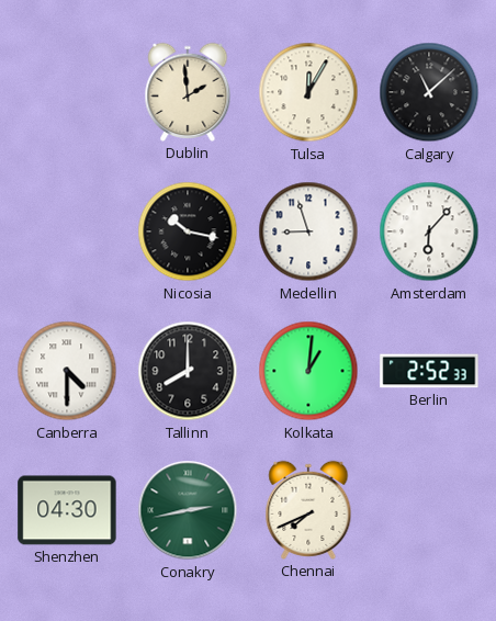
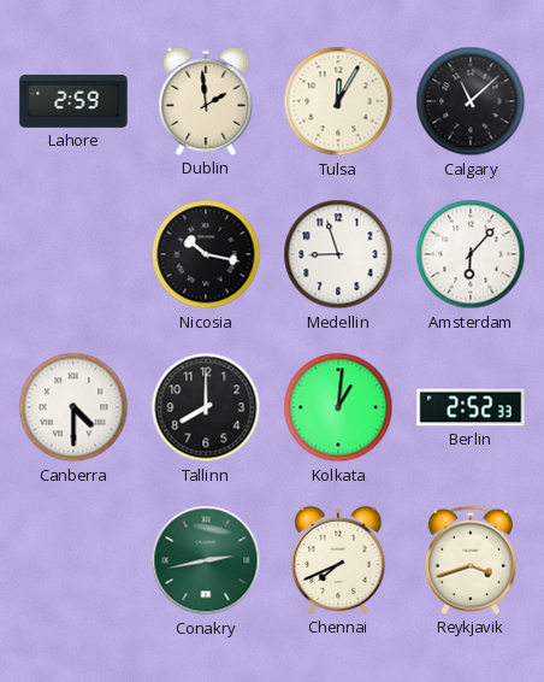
Lahore: none -> 2:59
Shenzhen: 04:30 -> none
Reykjavik: none -> 3:42
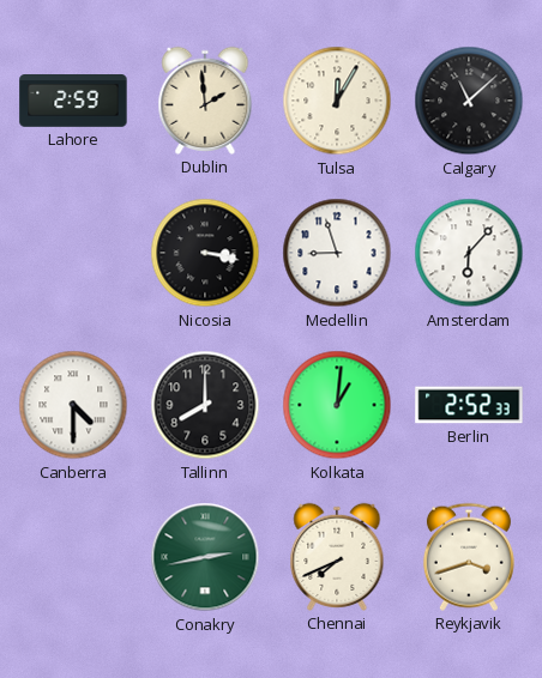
Nicosia: 10:17 -> 3:17
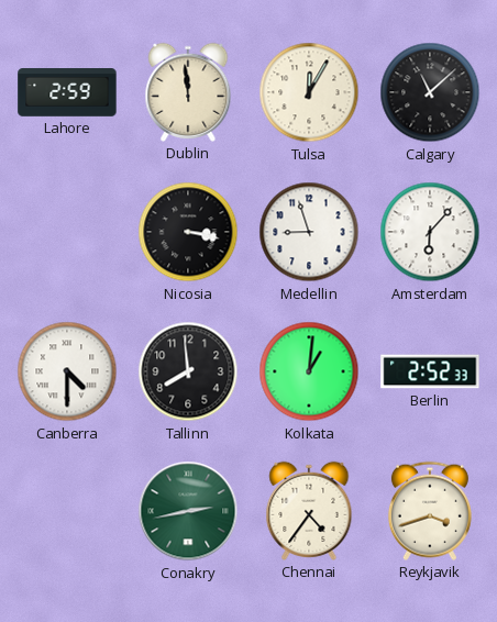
Dublin: 1:59 -> 11:59
Tallinn: 8:00 -> 7:59
Chennai: 7:41 -> 4:36
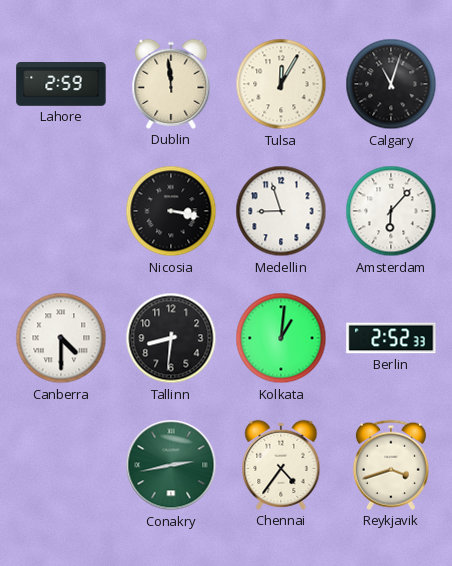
Calgary: 11:08 -> 11:03
Tallinn: 7:59 -> 8:31
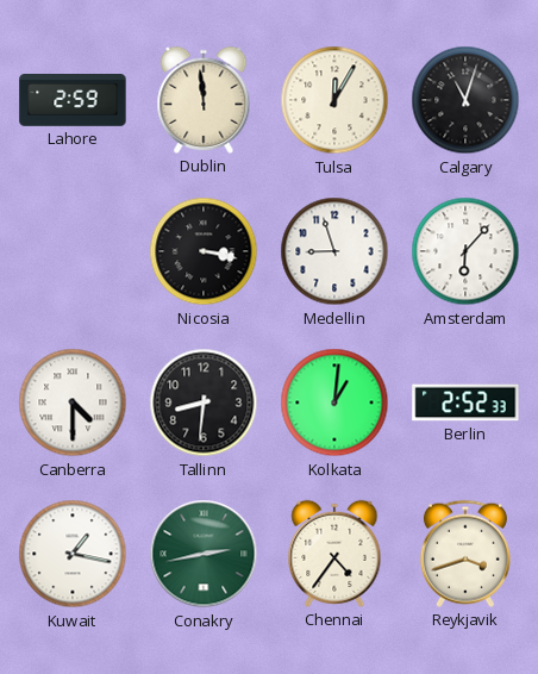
Kuwait: none -> 1:17
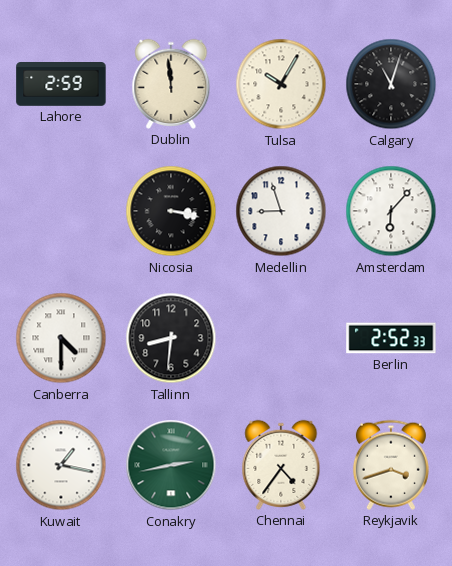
Tulsa: 12:05 -> 10:05
Kolkata: 1:01 -> none
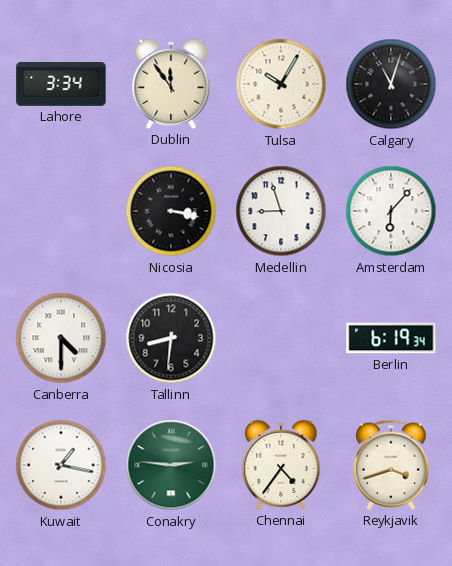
Lahore: 2:59 -> 3:34
Dublin: 11:59 -> 11:54
Berlin: 2:52 -> 6:19
Conakry: 2:43 -> 2:46
